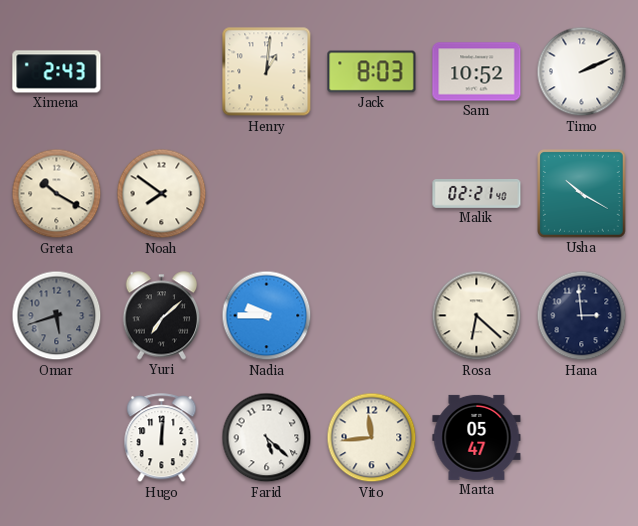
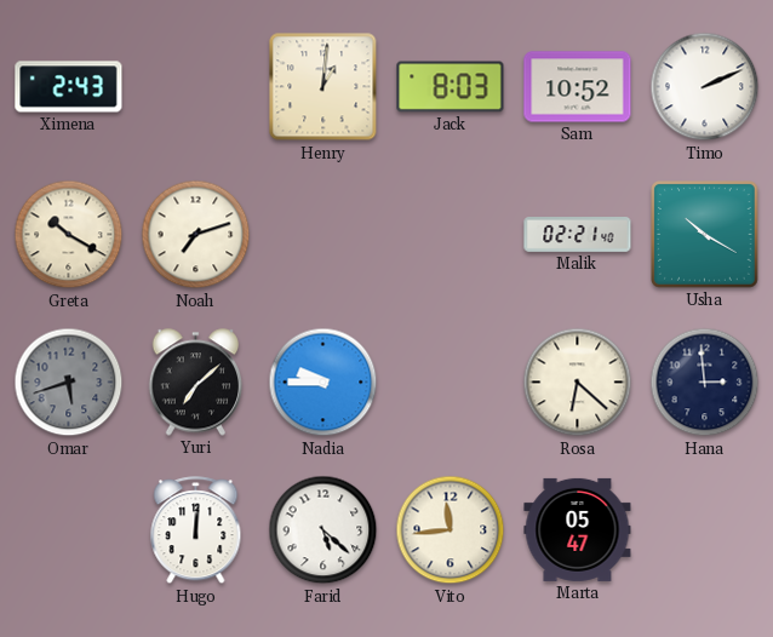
Noah: 7:51 -> 7:12
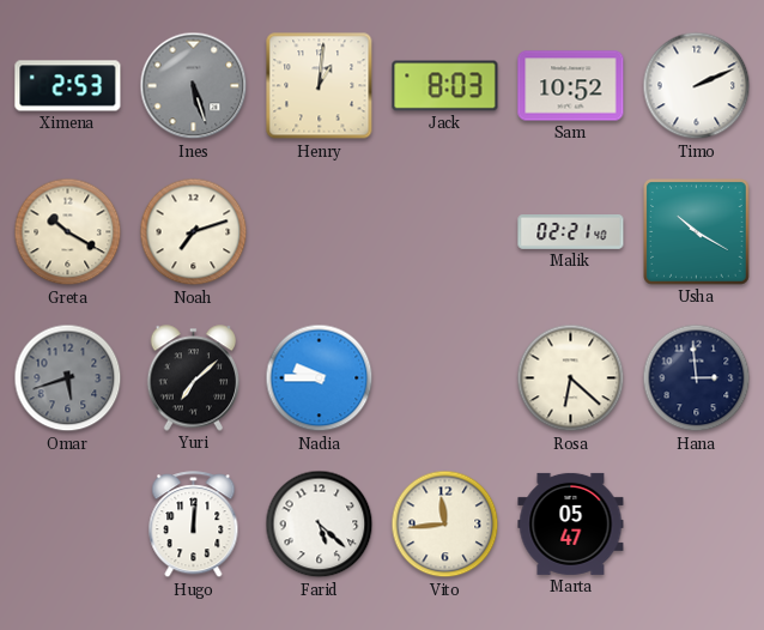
Ximena: 2:43 -> 2:53
Ines: none -> 5:27
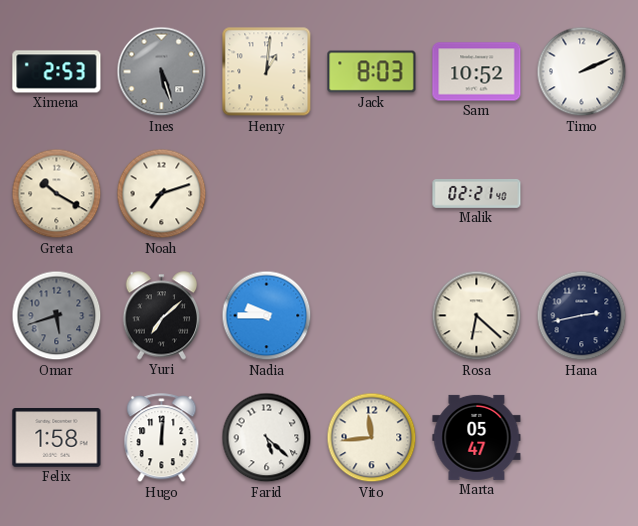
Usha: 10:20 -> none
Hana: 2:59 -> 2:43
Felix: none -> 1:58
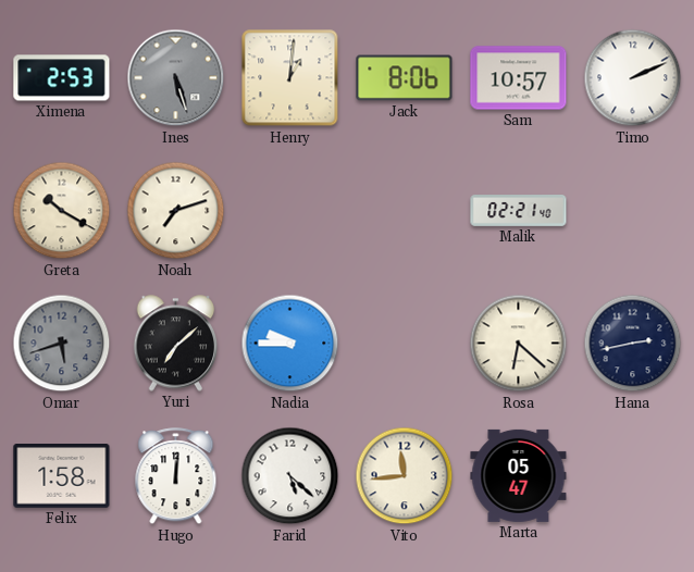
Jack: 8:03 -> 8:06
Sam: 10:52 -> 10:57
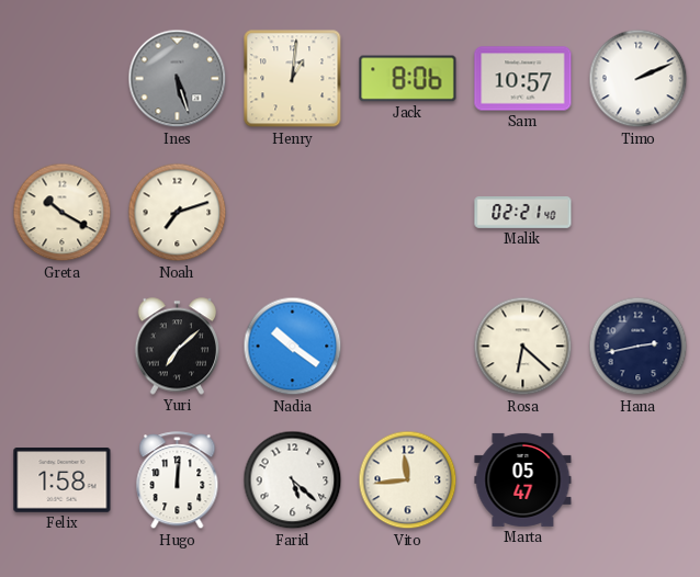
Ximena: 2:53 -> none
Omar: 5:42 -> none
Nadia: 9:45 -> 10:21
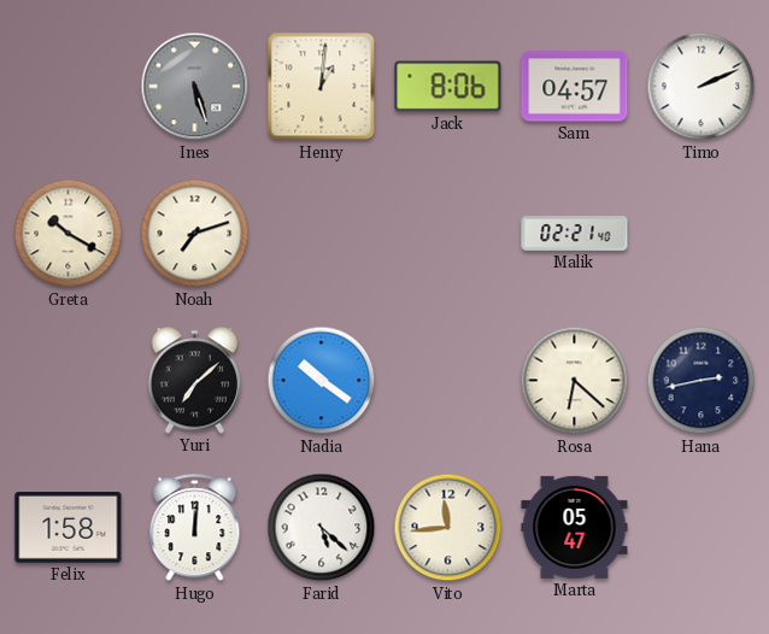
Sam: 10:57 -> 04:57
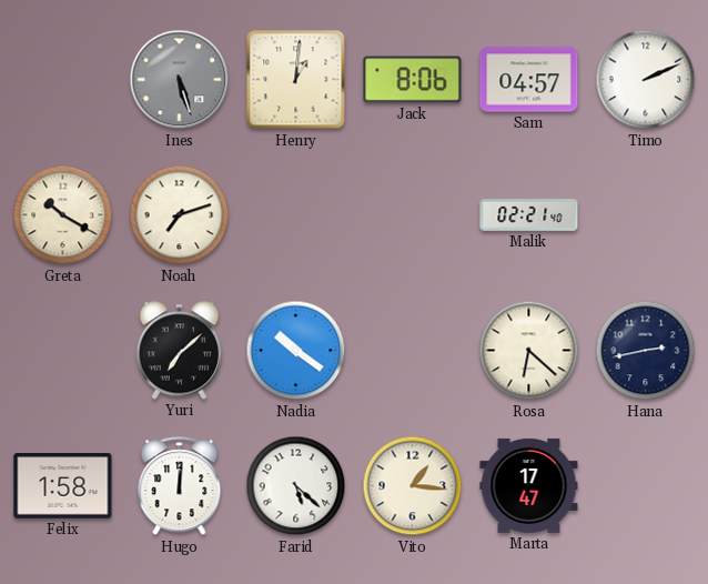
Vito: 11:44 -> 1:16
Marta: 05:47 -> 17:47
